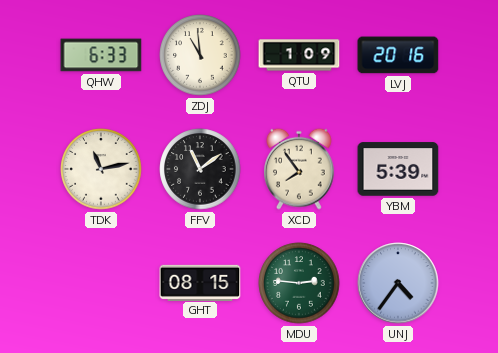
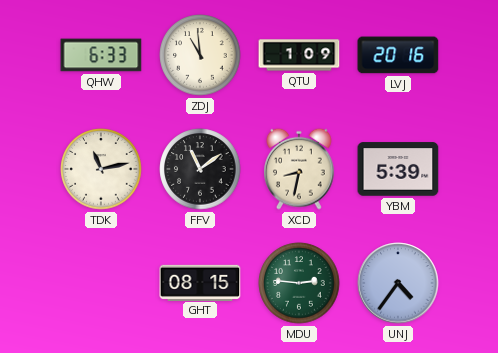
XCD: 7:54 -> 8:32
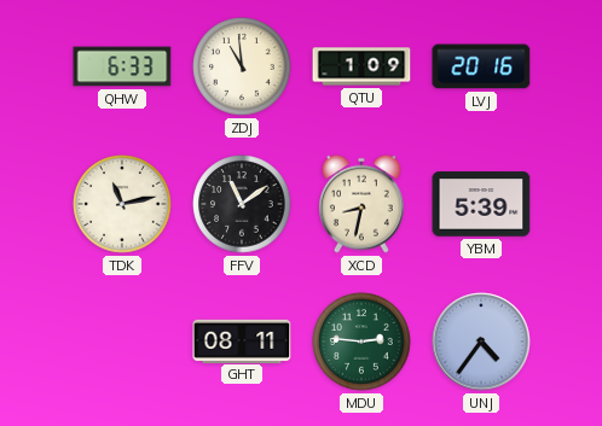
GHT: 08:15 -> 08:11
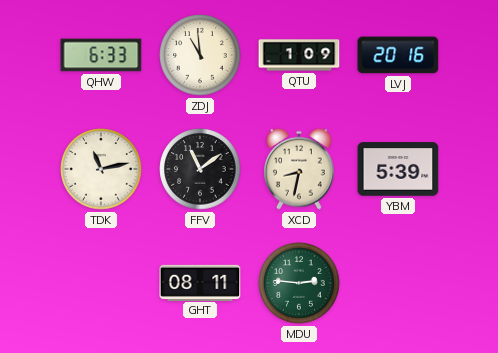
UNJ: 4:36 -> none
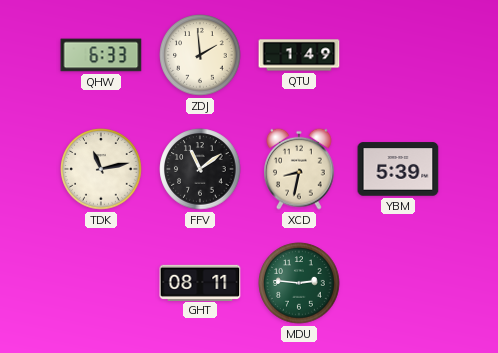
ZDJ: 10:59 -> 1:59
QTU: 1:09 -> 1:49
LVJ: 20:16 -> none
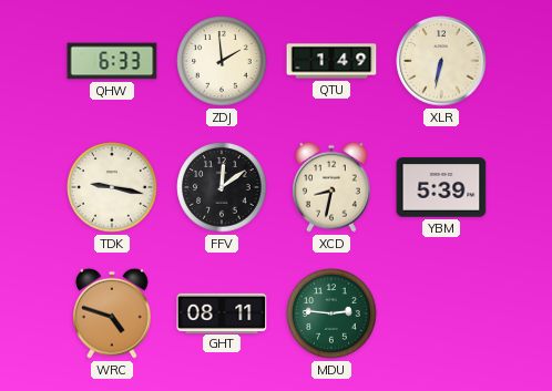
XLR: none -> 6:32
TDK: 11:13 -> 9:17
FFV: 11:09 -> 12:09
WRC: none -> 4:48
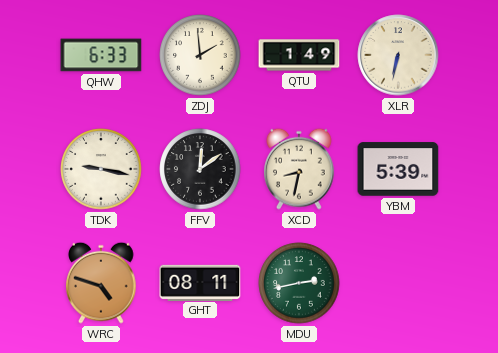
MDU: 2:46 -> 2:43
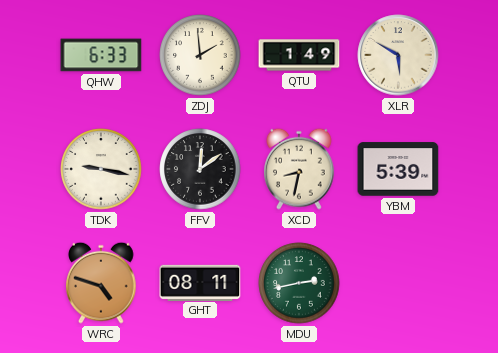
XLR: 6:32 -> 5:50
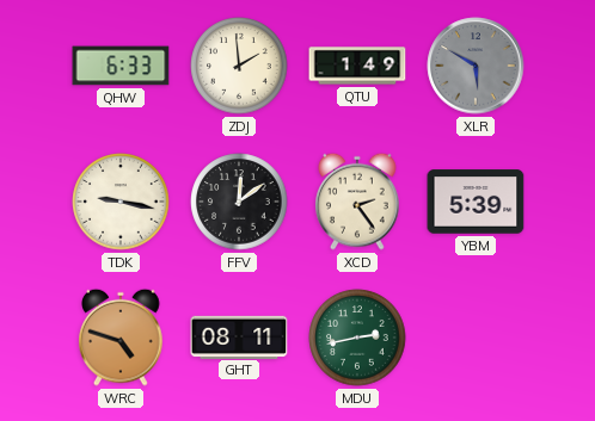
XLR dial: cream -> grey
XCD: 8:32 -> 2:24
